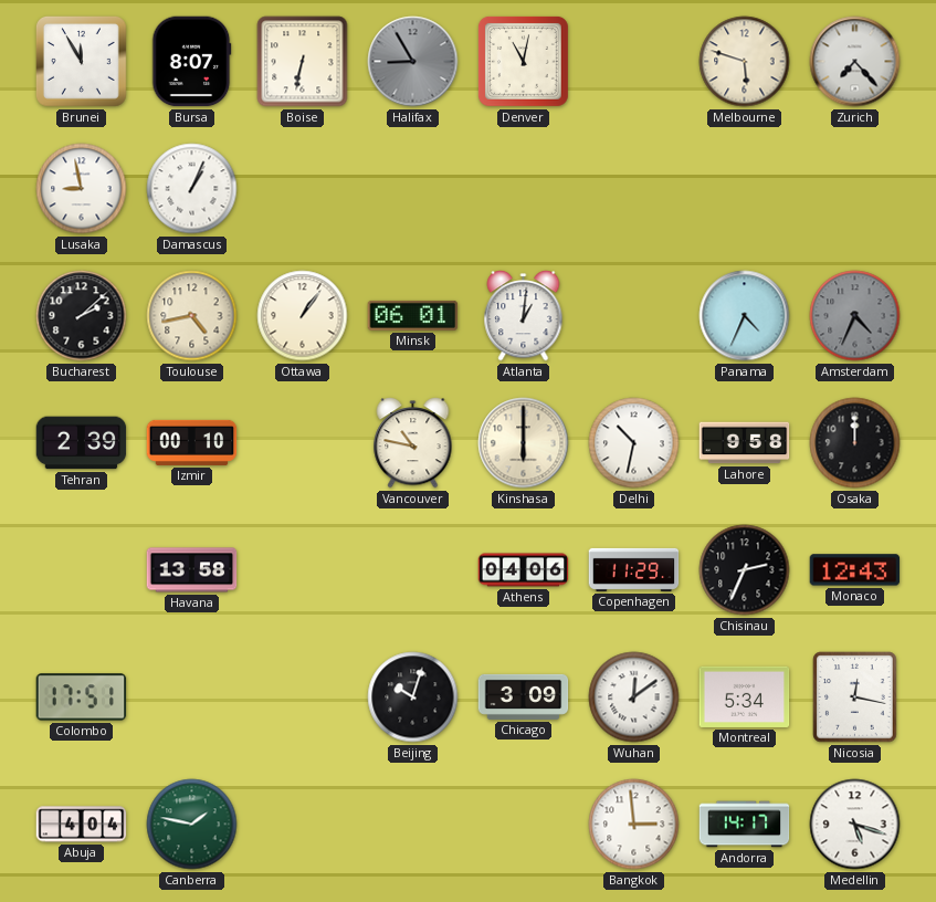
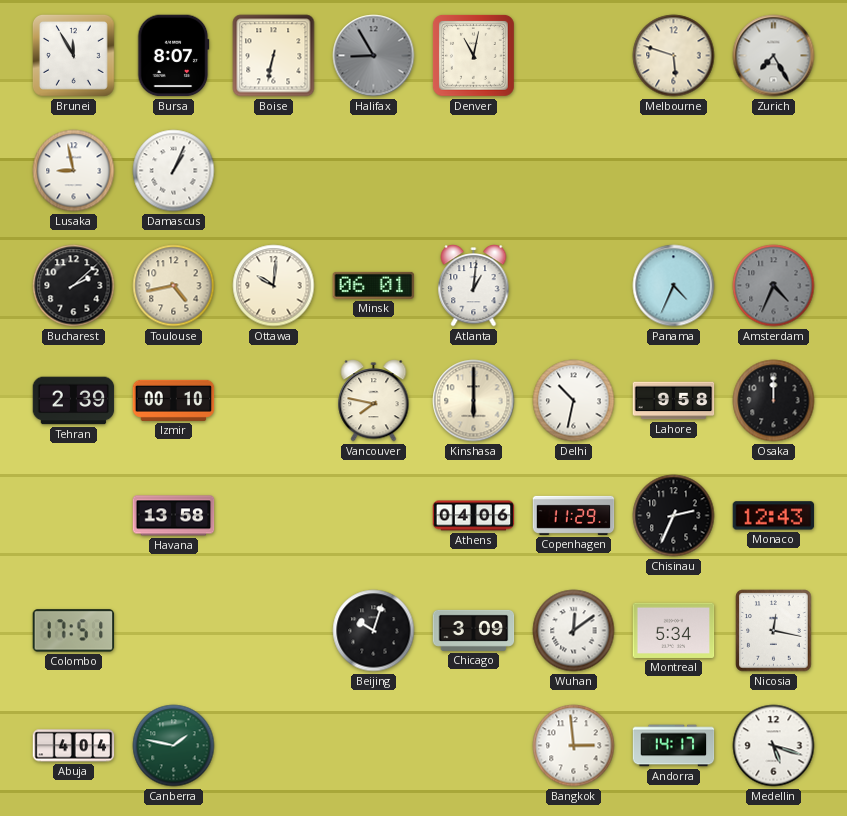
Zurich: 7:23 -> 7:25
Ottawa: 1:06 -> 10:01
Vancouver: 10:47 -> 7:47
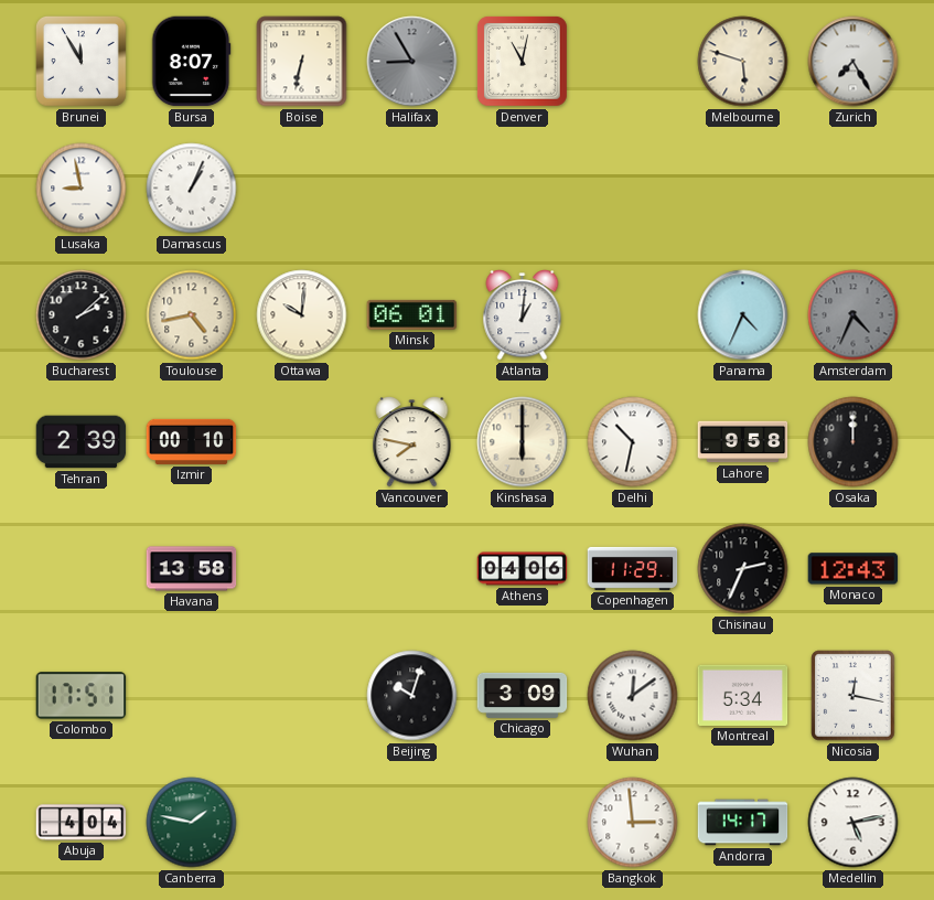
Medellin: 5:18 -> 5:13
